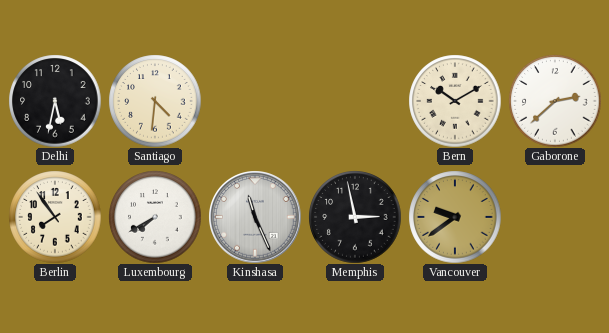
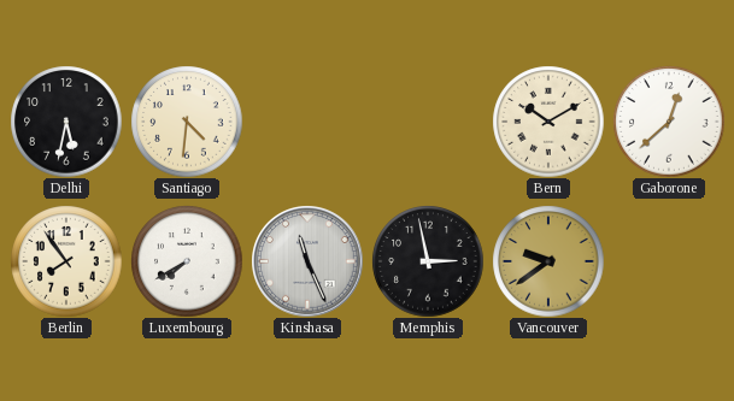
Gaborone: 2:38 -> 12:38
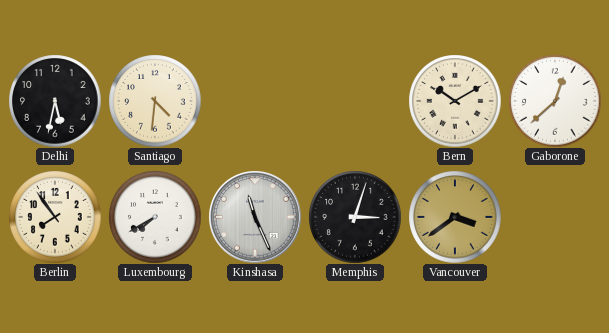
Memphis: 2:58 -> 3:03
Vancouver: 9:39 -> 3:39
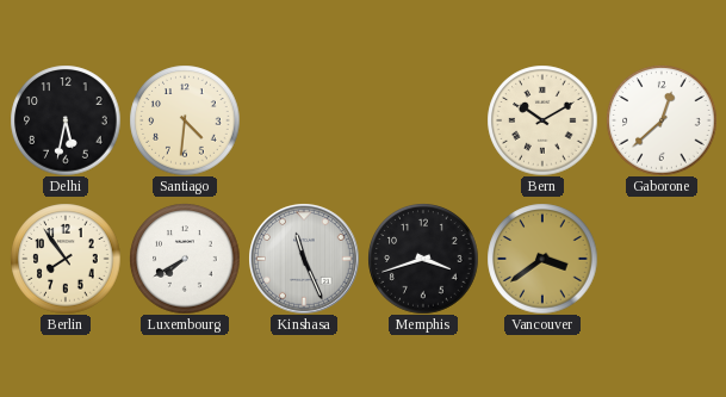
Memphis: 3:03 -> 3:42
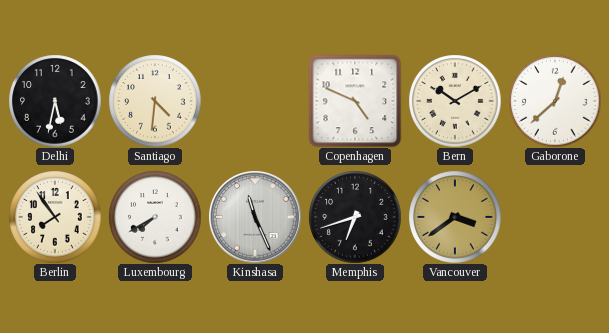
Copenhagen: none -> 4:49
Memphis: 3:42 -> 6:42
